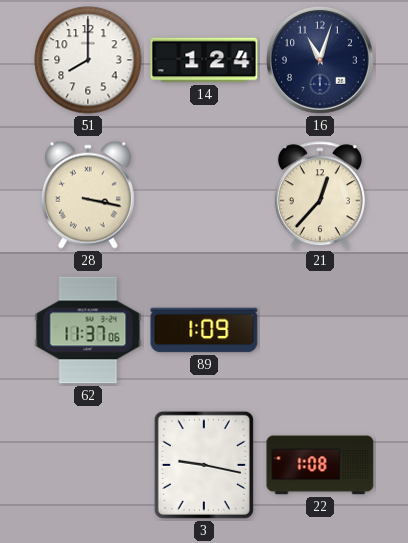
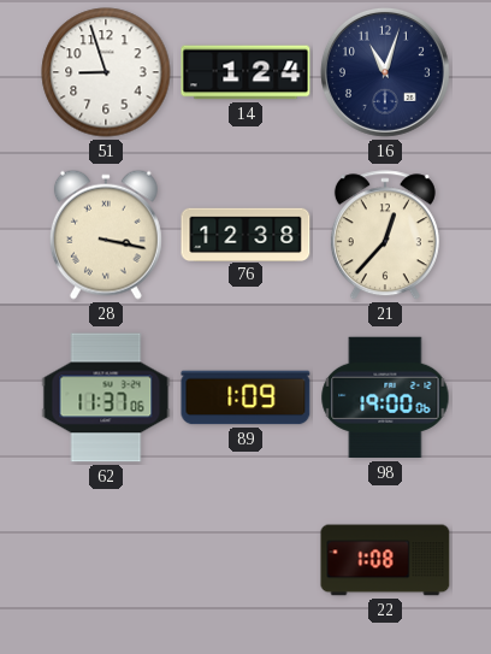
51: 8:00 -> 8:57
76: none -> 12:38
98: none -> 19:00
3: 9:17 -> none
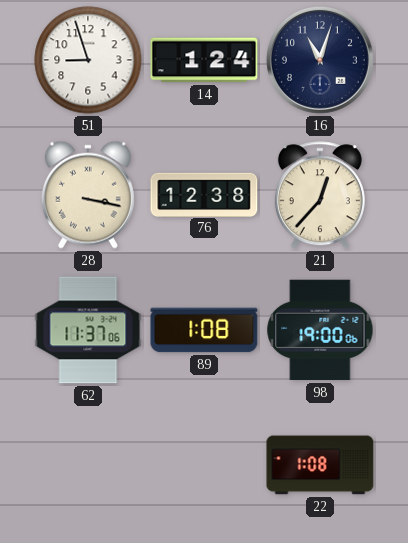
89: 1:09 -> 1:08
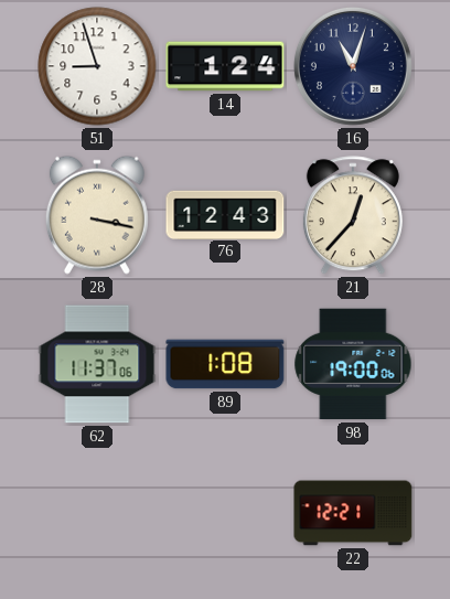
76: 12:38 -> 12:43
22: 1:08 -> 12:21
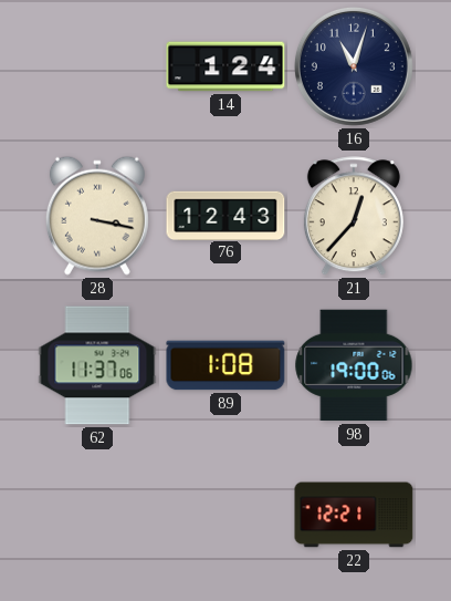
51: 8:57 -> none
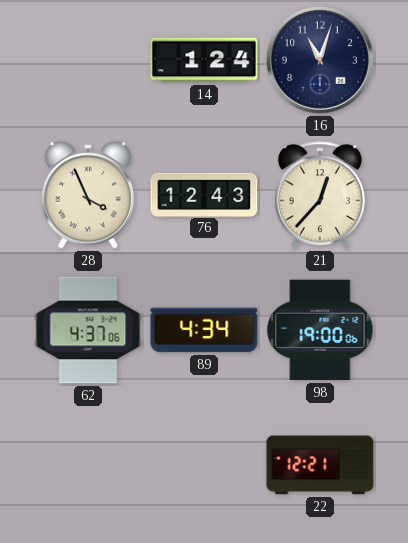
28: 3:17 -> 3:56
62: 11:37 -> 4:37
89: 1:08 -> 4:34
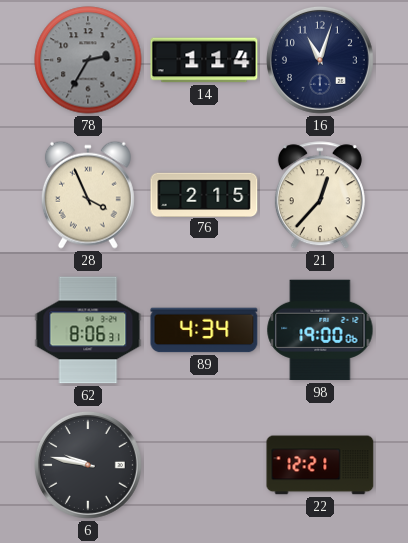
78: none -> 2:35
14: 1:24 -> 1:14
76: 12:43 -> 2:15
62: 4:37 -> 8:06
6: none -> 9:47
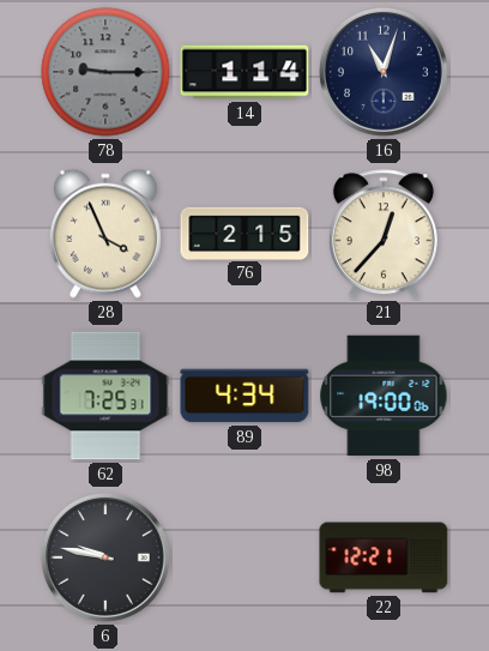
78: 2:35 -> 9:15
62: 8:06 -> 7:25
